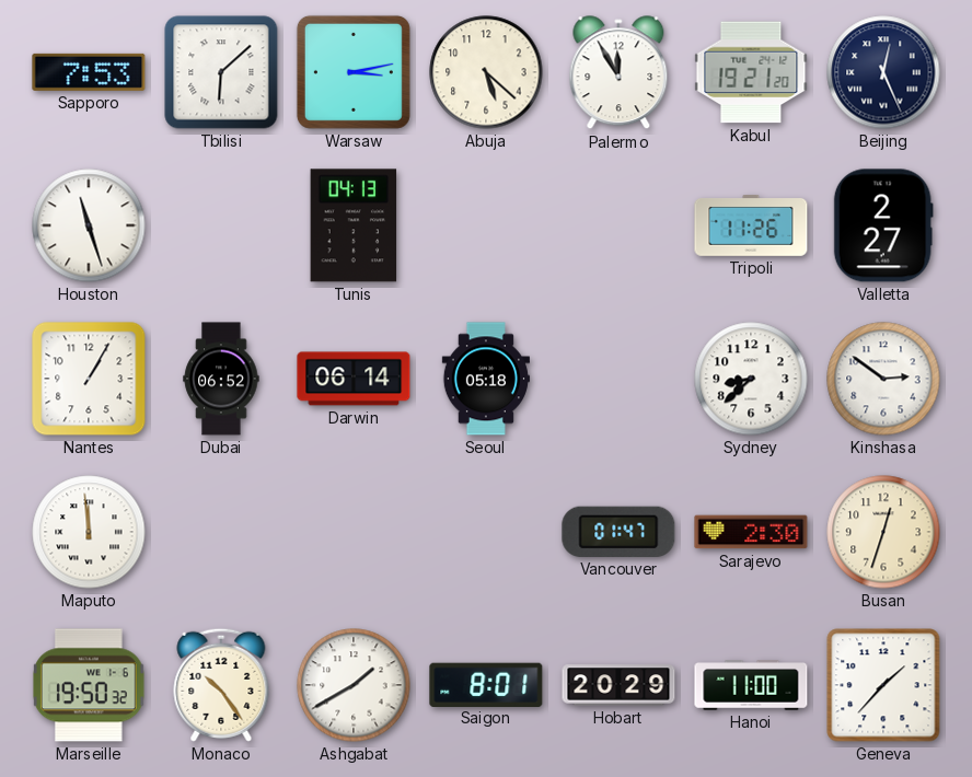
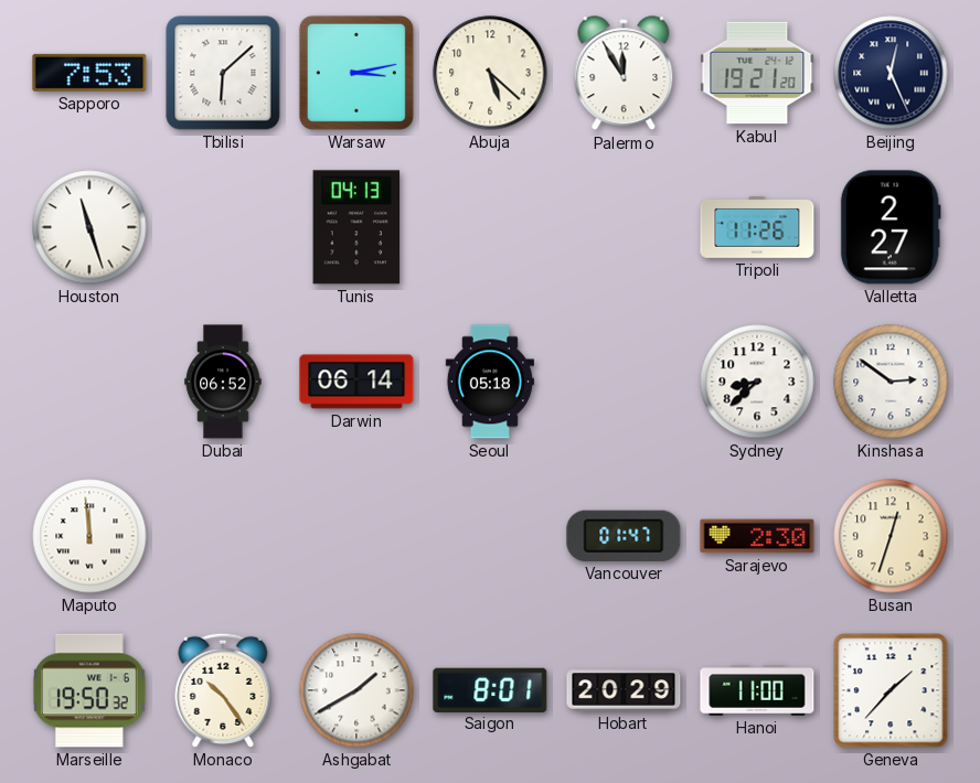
Nantes: 1:05 -> none
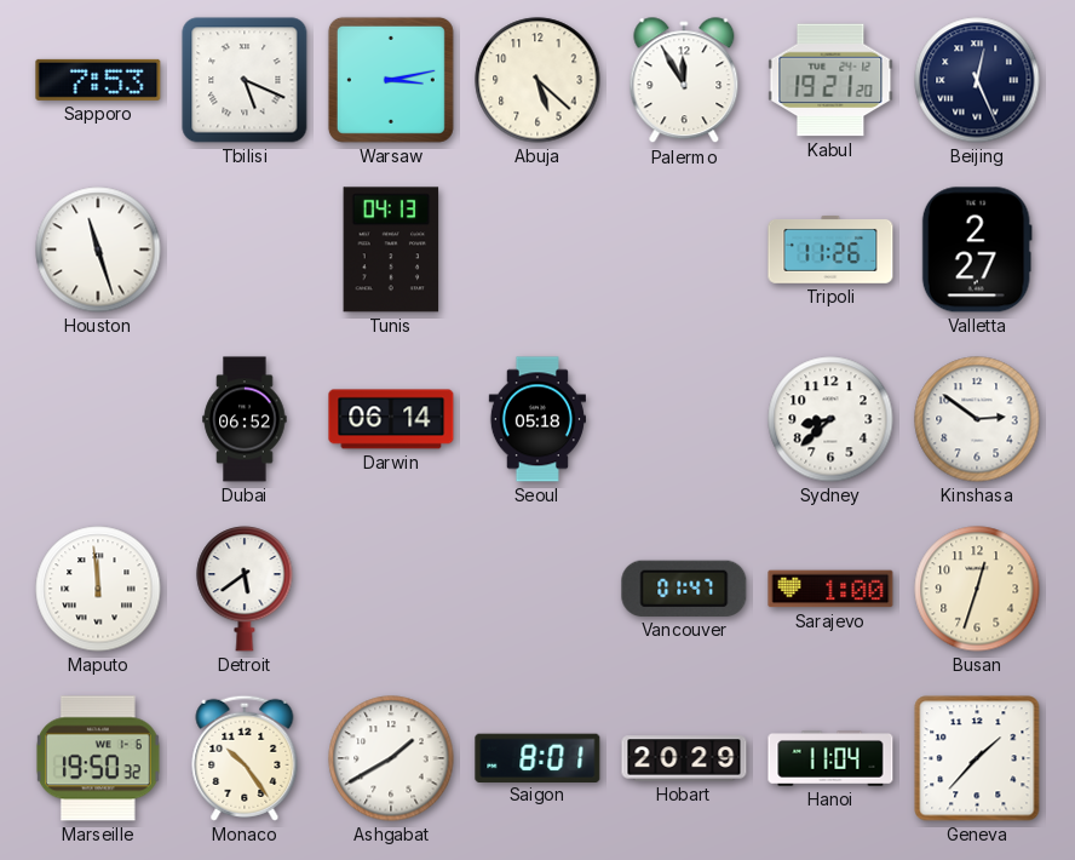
Tbilisi: 6:08 -> 5:19
Detroit: none -> 5:39
Sarajevo: 2:30 -> 1:00
Hanoi: 11:00 -> 11:04
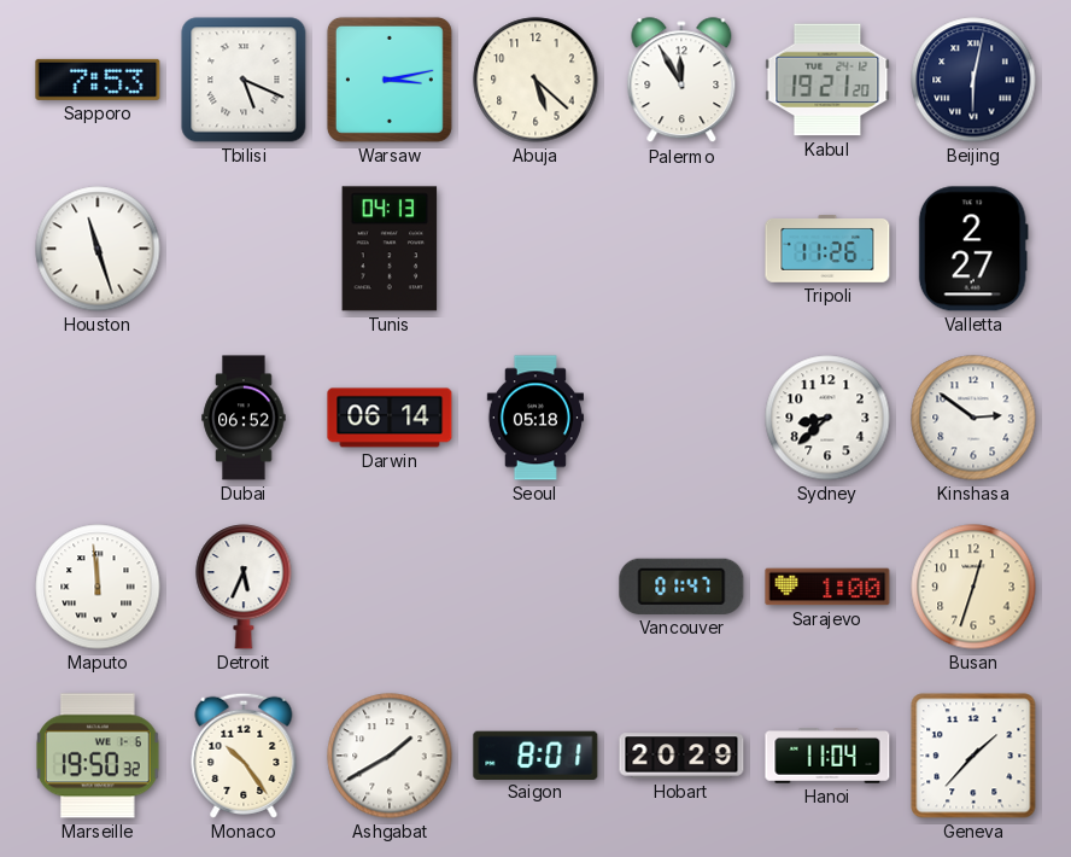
Beijing: 12:26 -> 6:02
Detroit: 5:39 -> 5:34
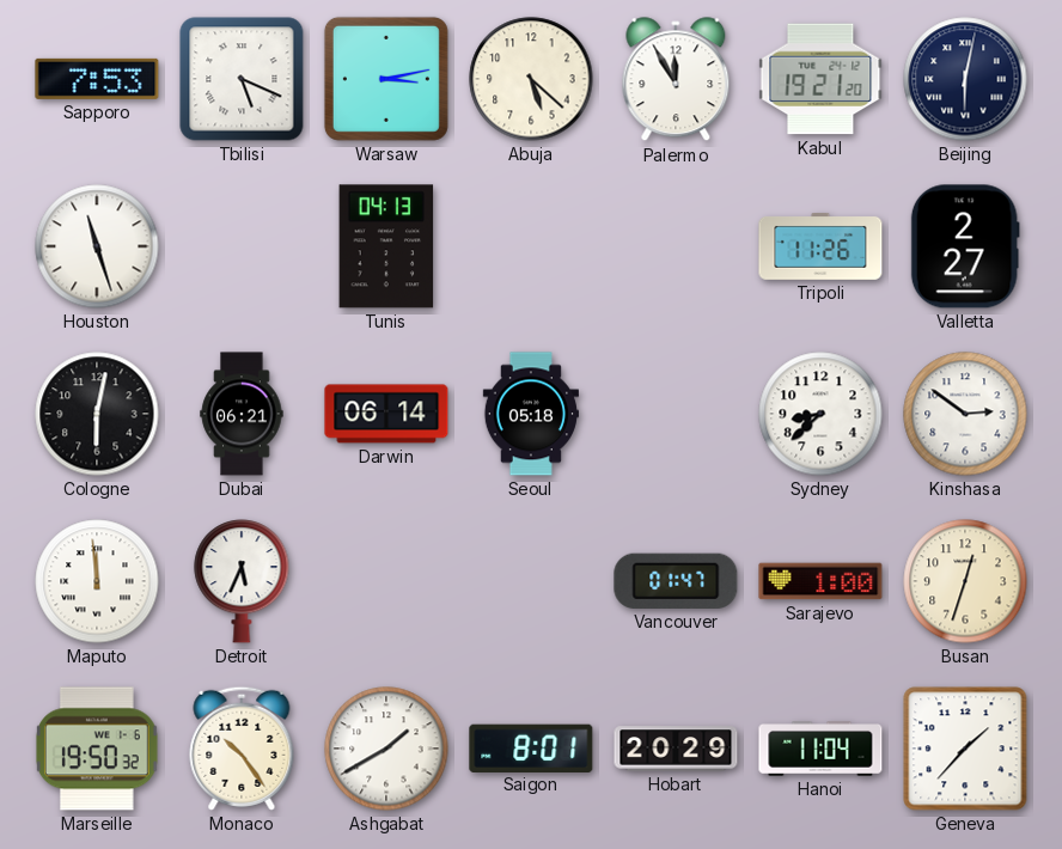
Cologne: none -> 6:02
Dubai: 06:52 -> 06:21
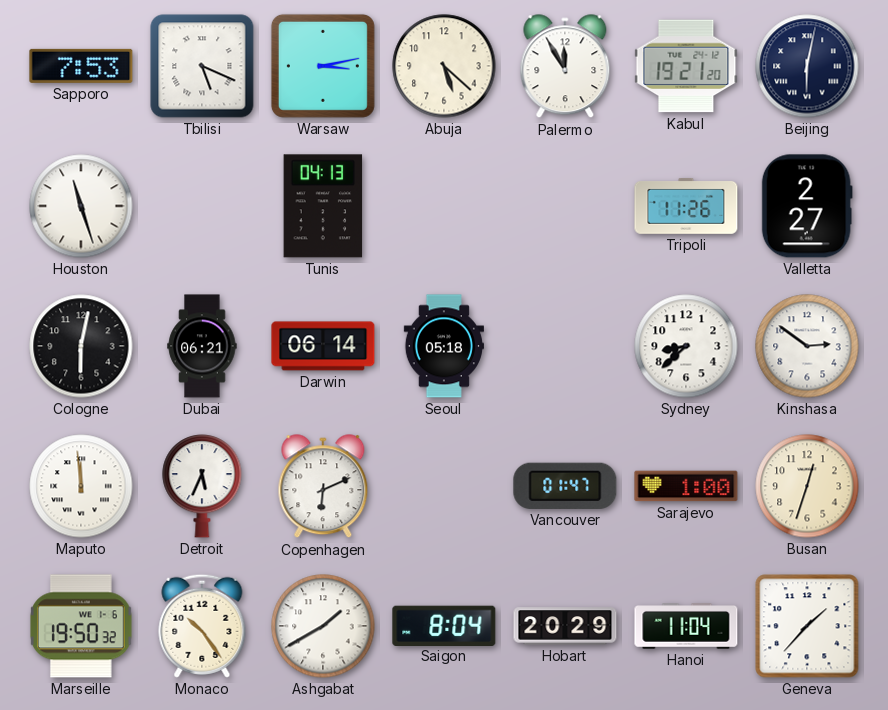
Copenhagen: none -> 6:11
Saigon: 8:01 -> 8:04
